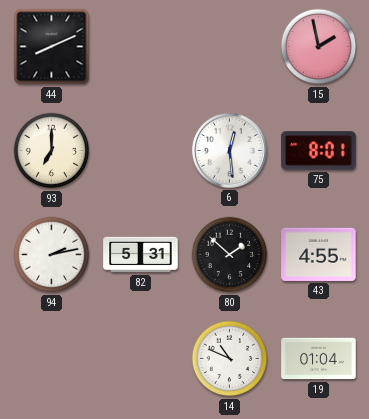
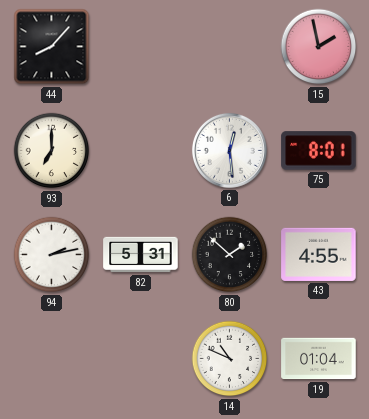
44: 8:11 -> 8:07
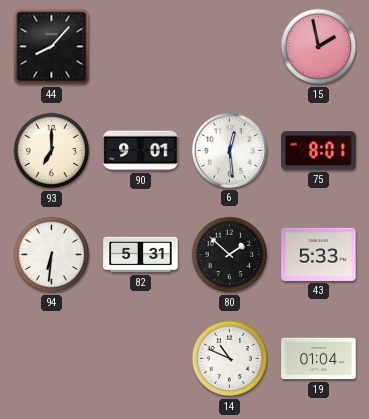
90: none -> 9:01
94: 2:13 -> 6:31
43: 4:55 -> 5:33
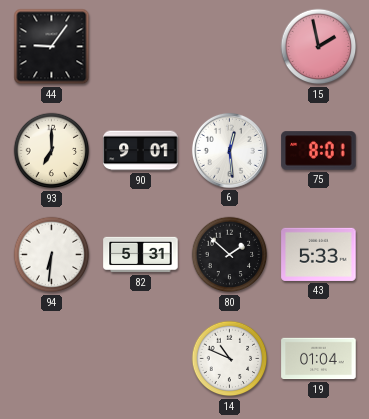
44: 8:07 -> 9:06
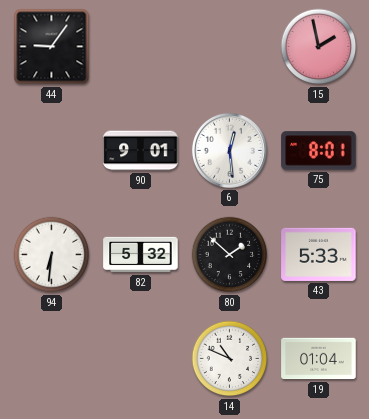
93: 7:00 -> none
82: 5:31 -> 5:32
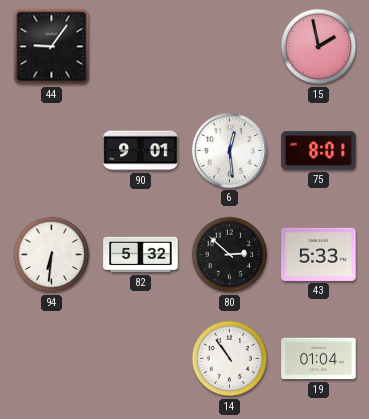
80: 1:52 -> 2:52
14: 10:49 -> 10:54
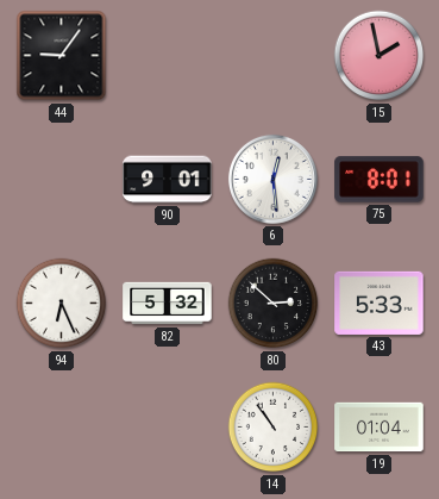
94: 6:31 -> 6:26
